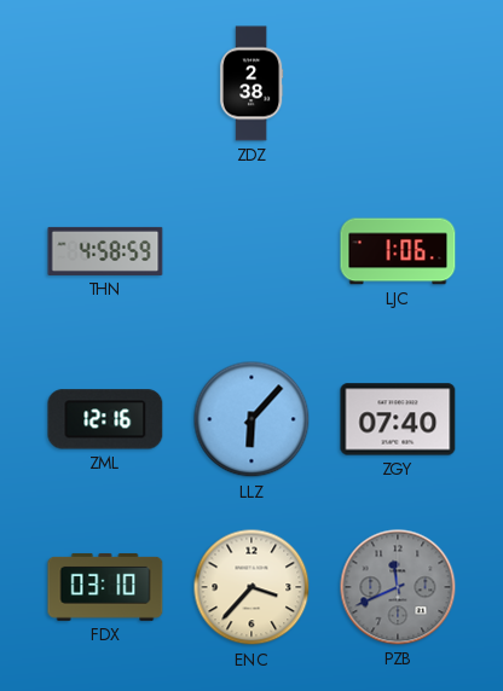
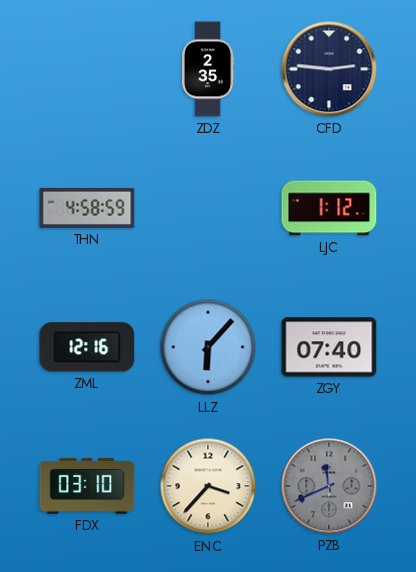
ZDZ: 2:38 -> 2:35
CFD: none -> 2:46
LJC: 1:06 -> 1:12
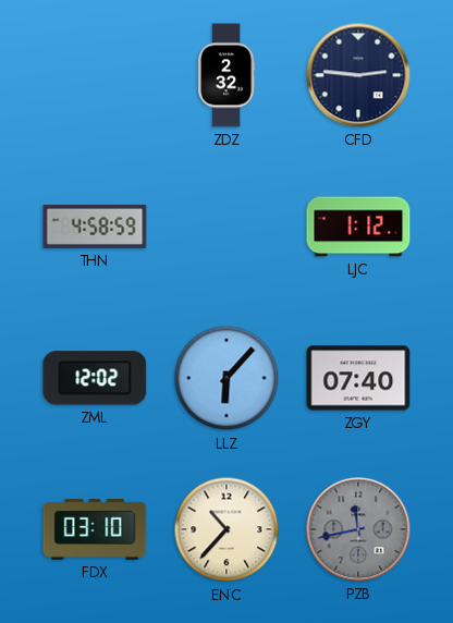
ZDZ: 2:35 -> 2:32
ZML: 12:16 -> 12:02
ENC: 3:37 -> 10:37
PZB: 11:41 -> 11:43
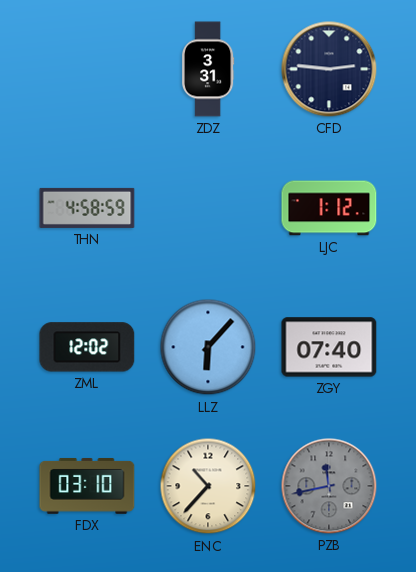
ZDZ: 2:32 -> 3:31
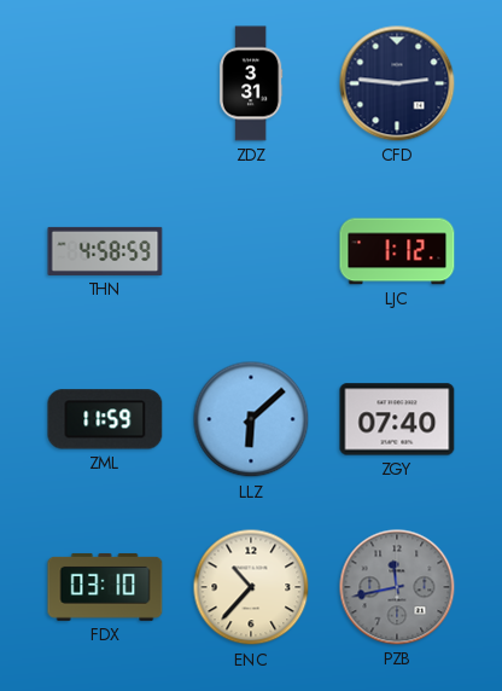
ZML: 12:02 -> 11:59
LLZ: 6:07 -> 6:08
